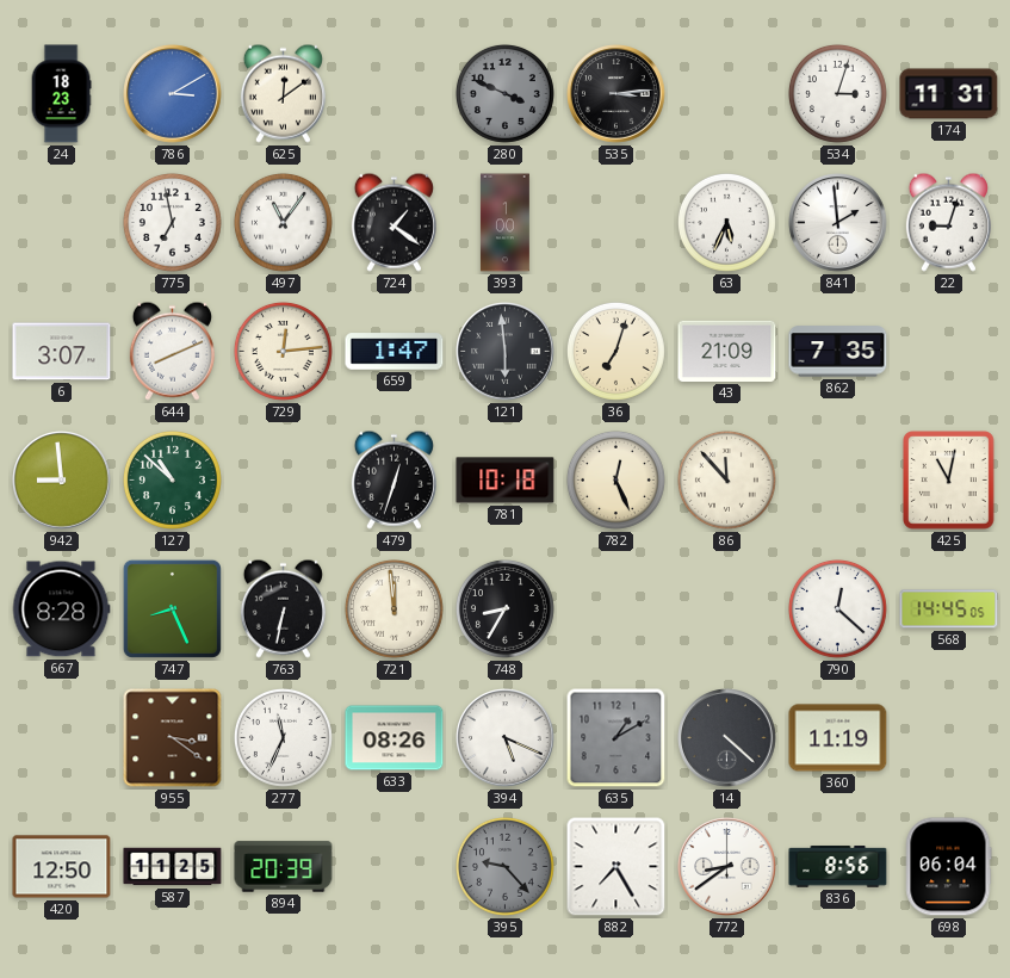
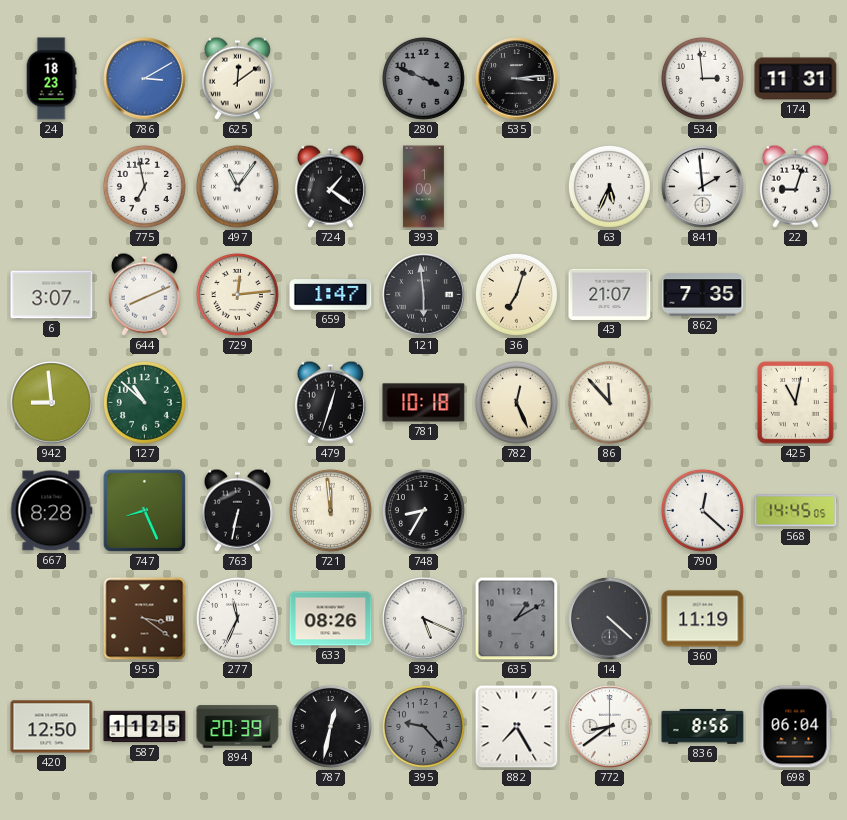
534: 3:03 -> 2:59
43: 21:09 -> 21:07
787: none -> 12:32
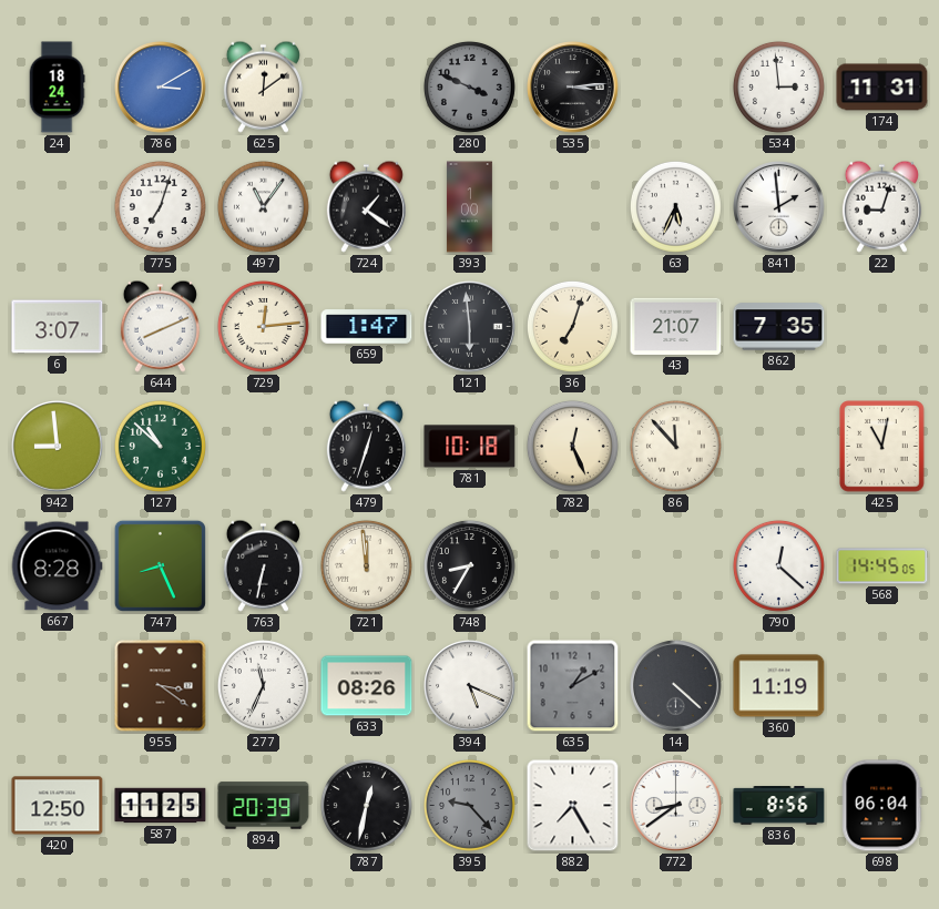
24: 18:23 -> 18:24
775: 6:58 -> 7:03
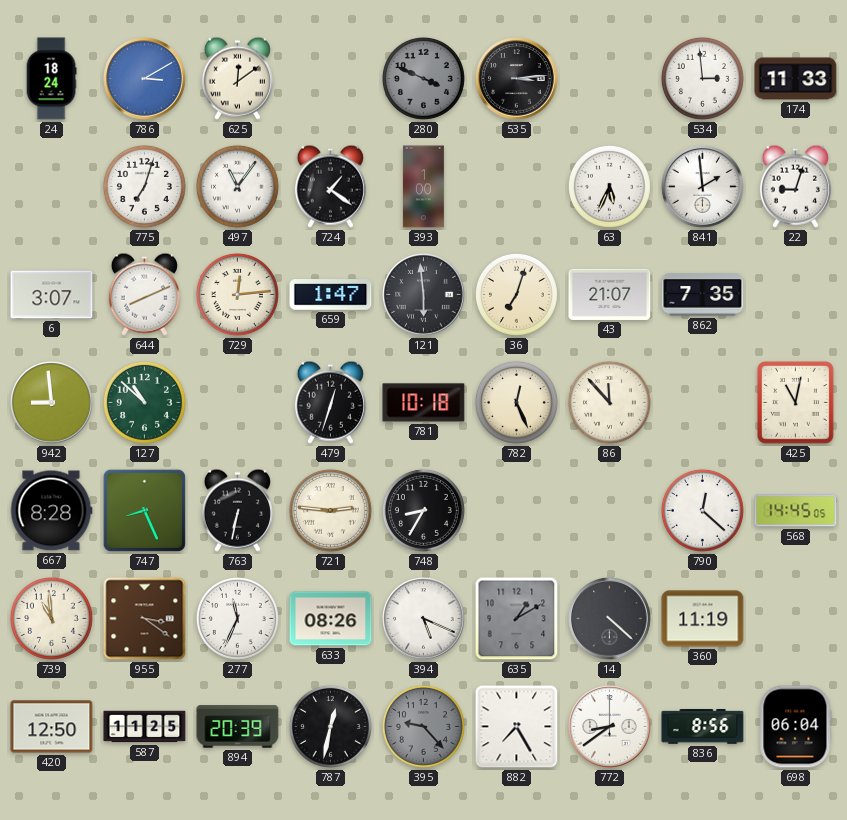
174: 11:31 -> 11:33
721: 11:59 -> 2:46
739: none -> 10:59
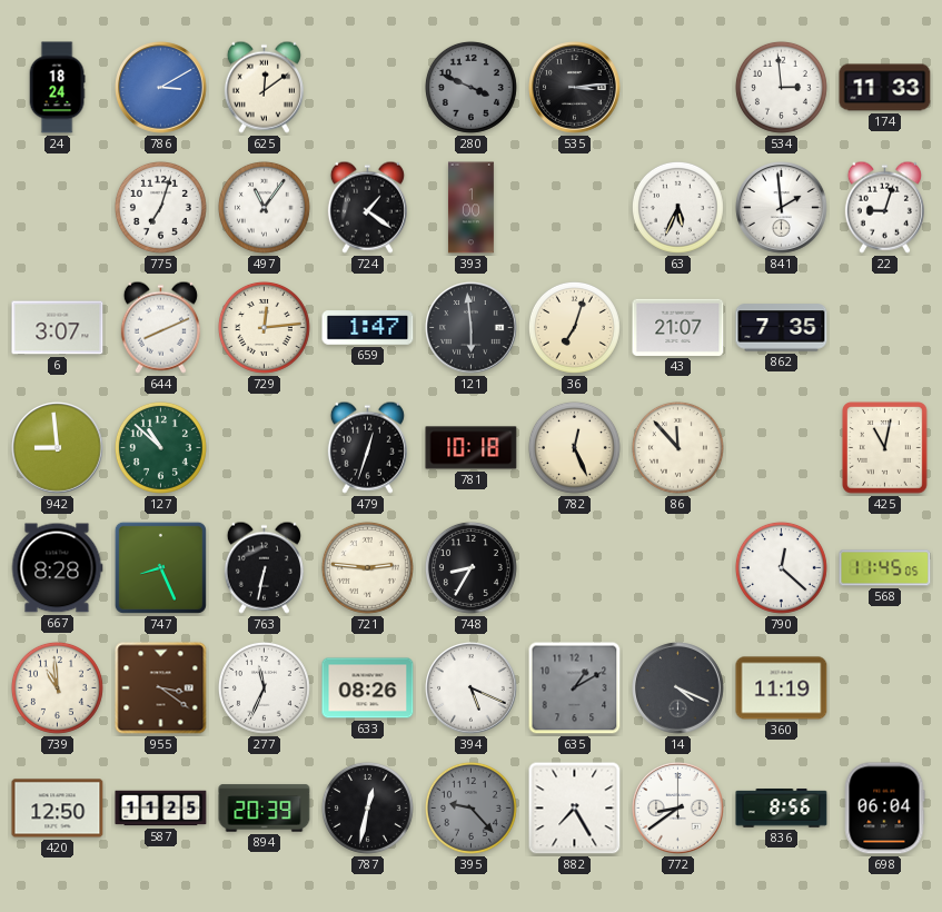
568: 14:45 -> 11:45
14: 4:22 -> 4:19
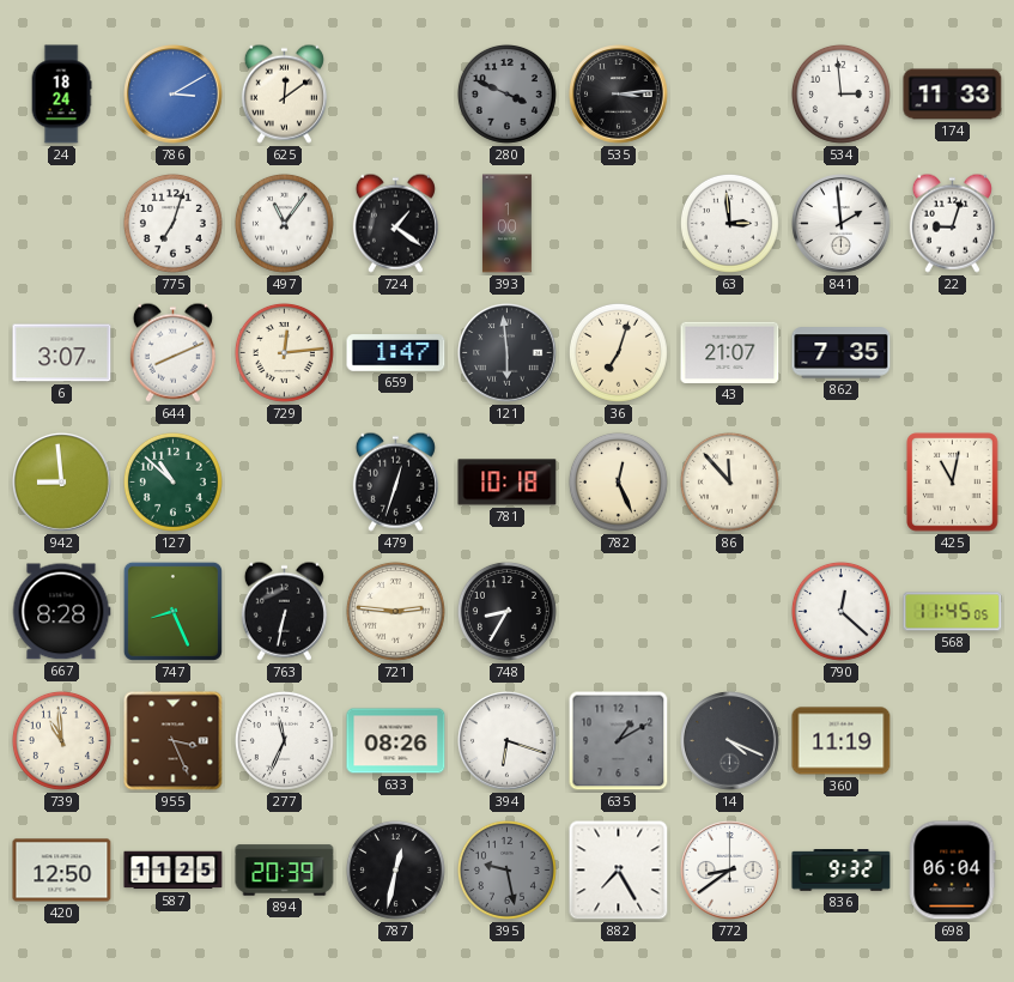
63: 5:34 -> 2:59
955: 3:21 -> 3:26
394: 5:19 -> 6:18
395: 9:23 -> 9:28
836: 8:56 -> 9:32
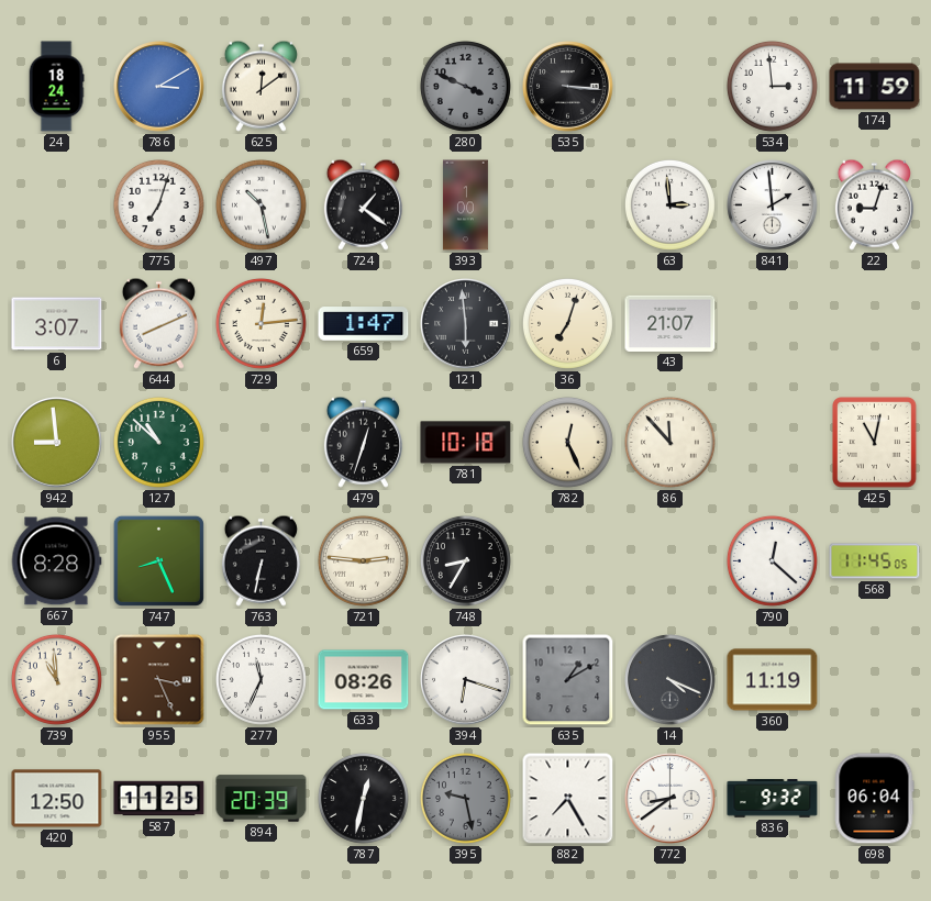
535: 3:14 -> 3:16
174: 11:33 -> 11:59
497: 11:06 -> 10:28
862: 7:35 -> none
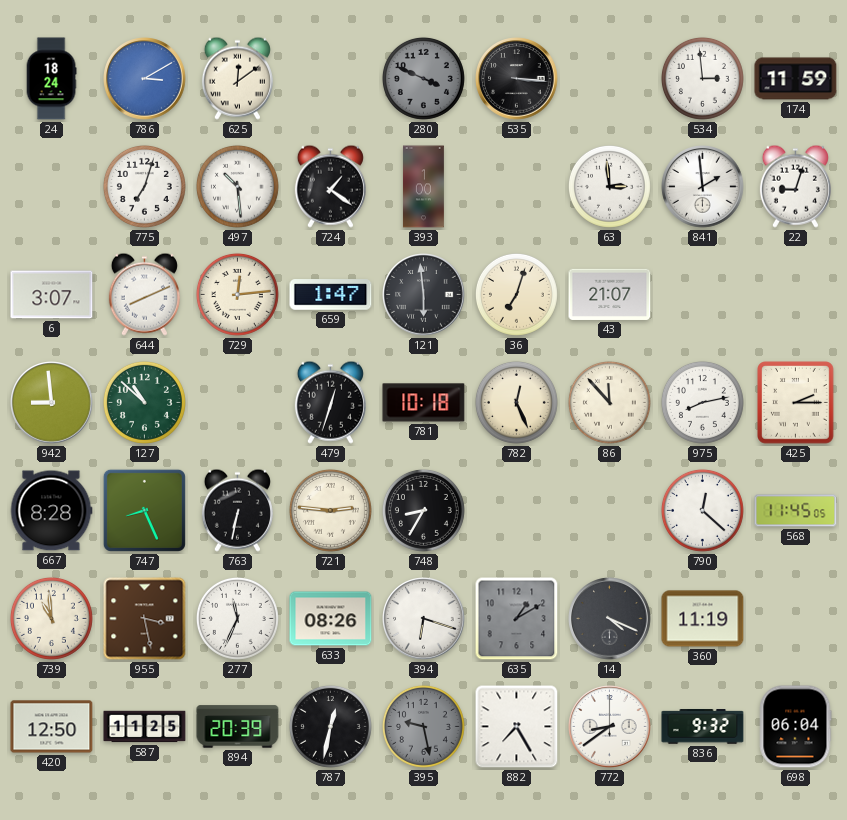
497: 10:28 -> 10:29
975: none -> 8:13
425: 11:02 -> 2:15
955: 3:26 -> 3:28
